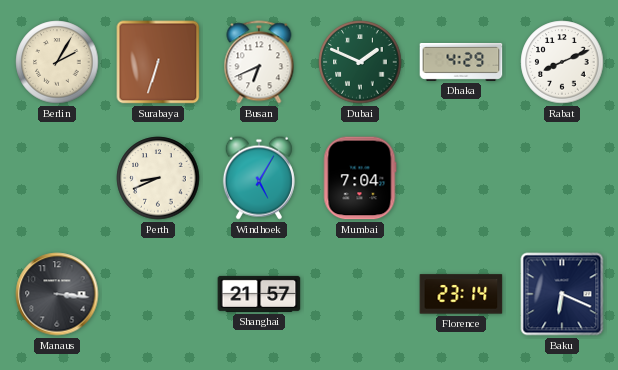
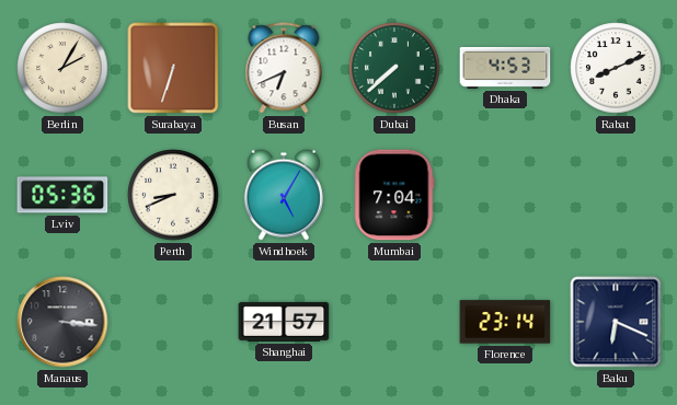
Dubai: 1:49 -> 7:38
Dhaka: 4:29 -> 4:53
Lviv: none -> 05:36
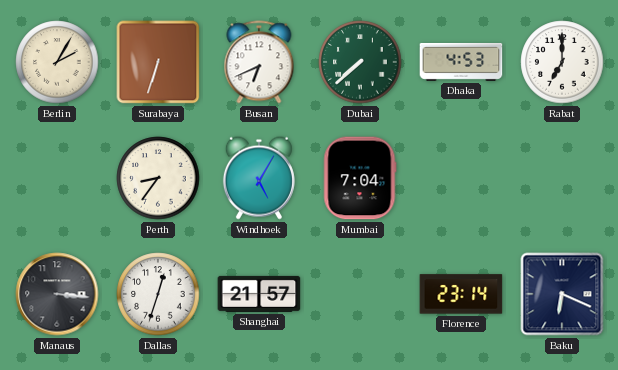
Rabat: 8:11 -> 7:00
Lviv: 05:36 -> none
Perth: 8:41 -> 8:36
Dallas: none -> 12:33
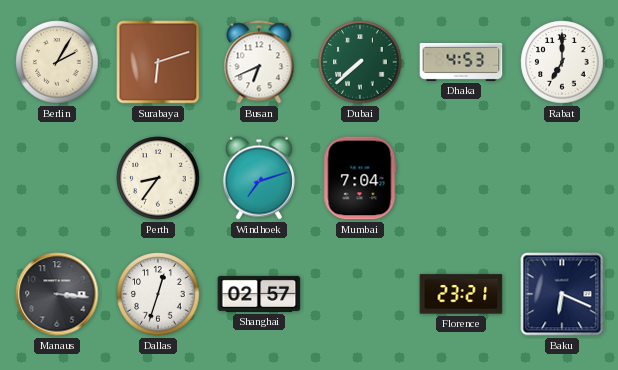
Surabaya: 6:33 -> 6:12
Windhoek: 5:05 -> 7:12
Shanghai: 21:57 -> 02:57
Florence: 23:14 -> 23:21
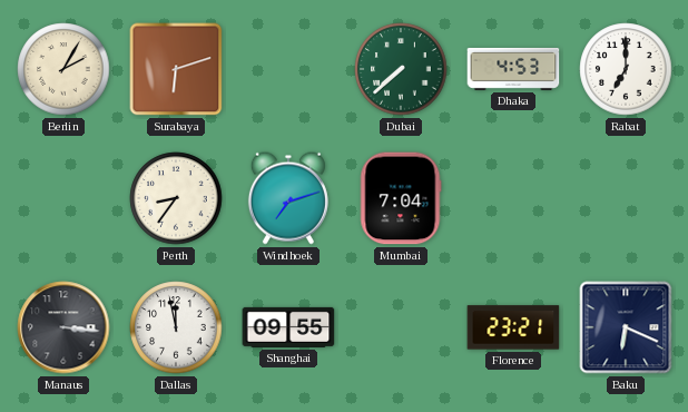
Busan: 6:41 -> none
Dallas: 12:33 -> 11:58
Shanghai: 02:57 -> 09:55
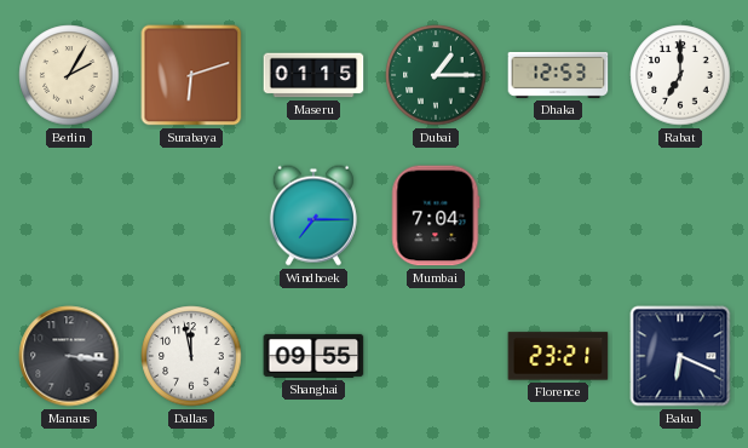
Maseru: none -> 01:15
Dubai: 7:38 -> 1:15
Dhaka: 4:53 -> 12:53
Perth: 8:36 -> none
Windhoek: 7:12 -> 7:15
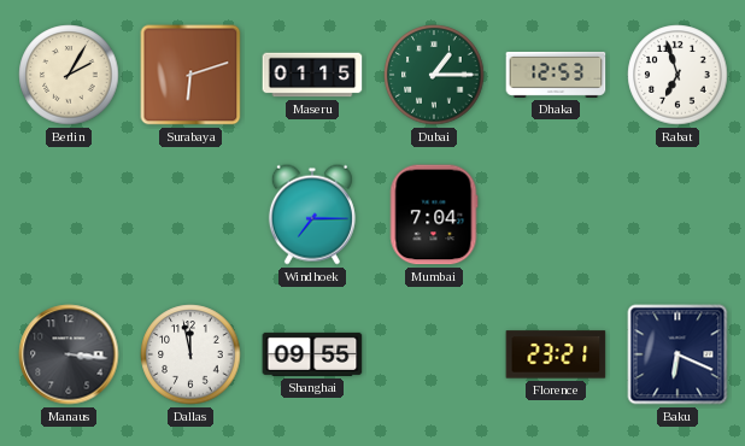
Rabat: 7:00 -> 6:57
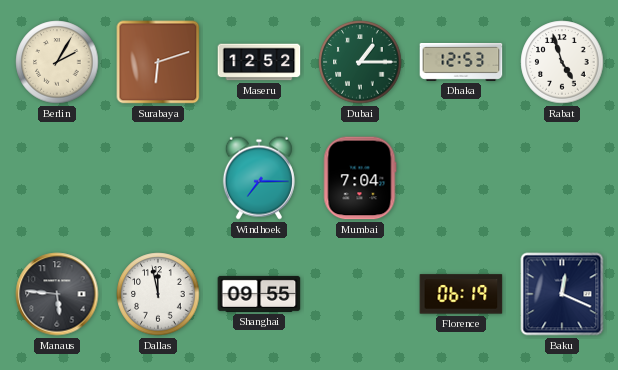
Maseru: 01:15 -> 12:52
Rabat: 6:57 -> 4:57
Manaus: 3:16 -> 5:46
Florence: 23:21 -> 06:19
Baku: 6:19 -> 12:19
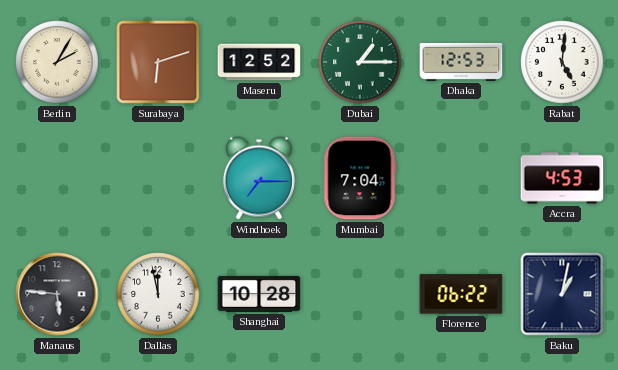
Rabat: 4:57 -> 5:01
Accra: none -> 4:53
Shanghai: 09:55 -> 10:28
Florence: 06:19 -> 06:22
Baku: 12:19 -> 1:02
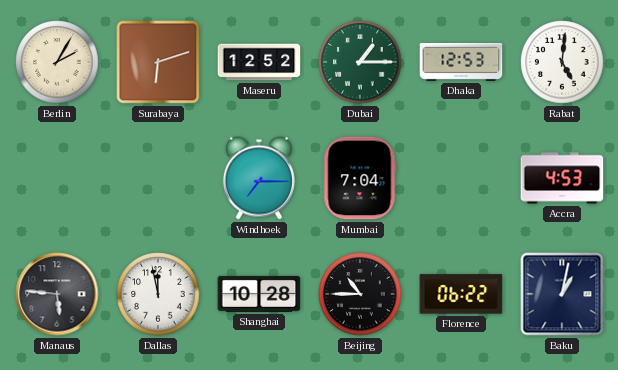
Beijing: none -> 10:45
